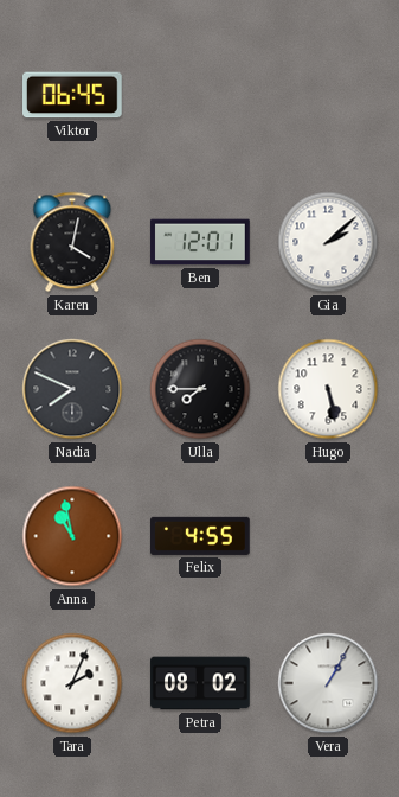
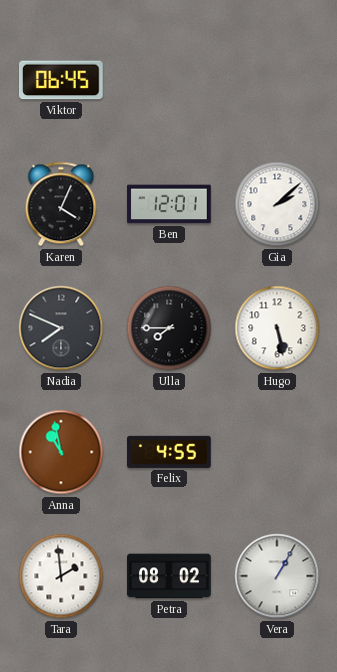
Karen: 4:02 -> 4:04
Tara: 2:04 -> 1:59
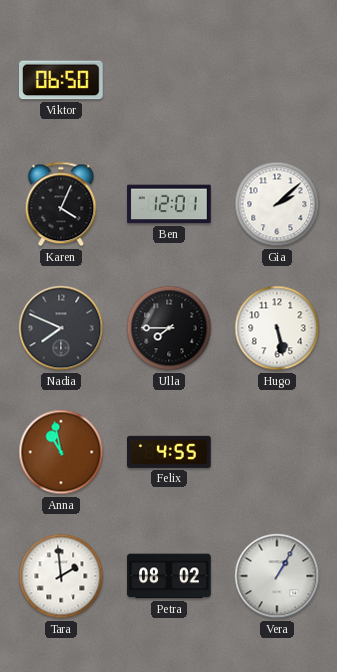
Viktor: 06:45 -> 06:50
